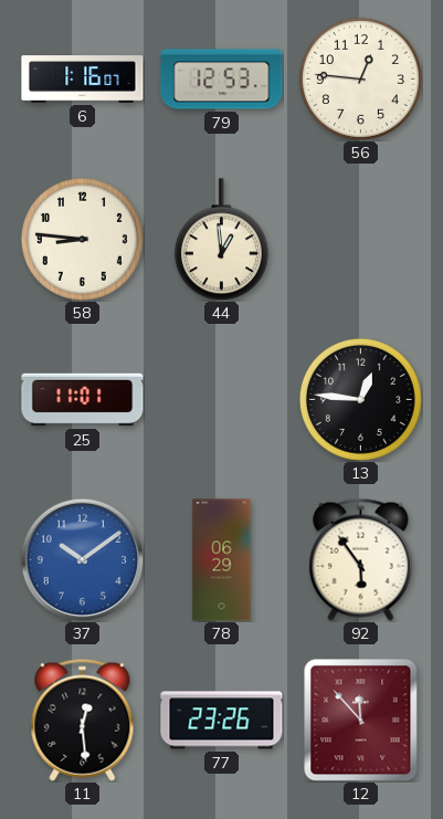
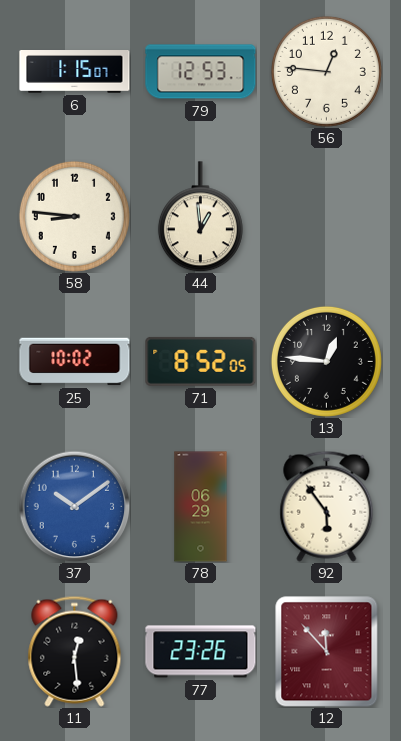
6: 1:16 -> 1:15
25: 11:01 -> 10:02
71: none -> 8:52
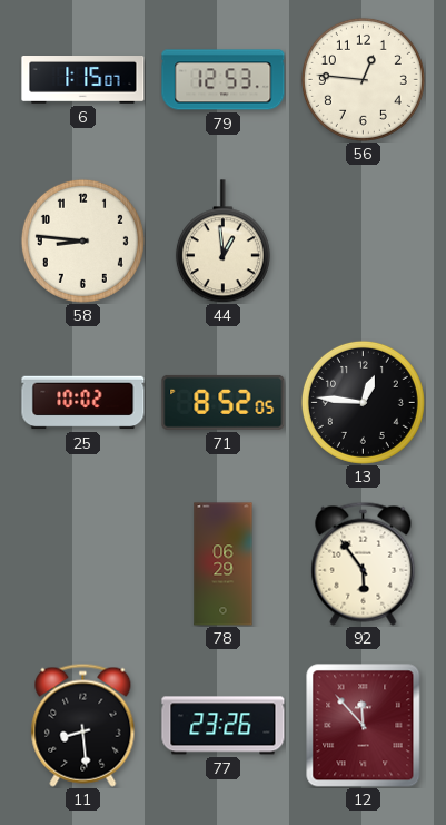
37: 10:09 -> none
11: 12:29 -> 8:29
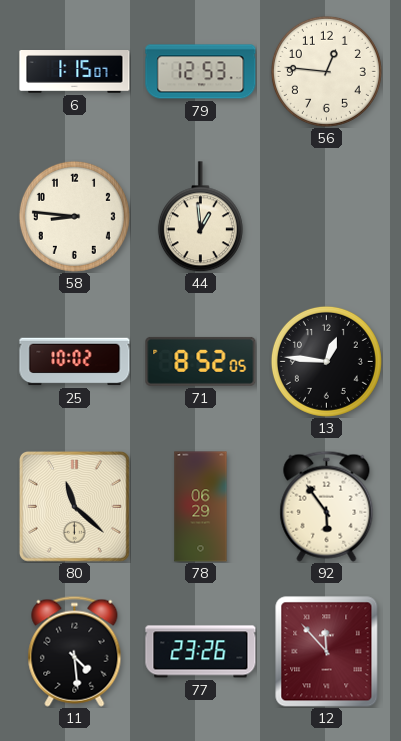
80: none -> 11:22
11: 8:29 -> 4:29
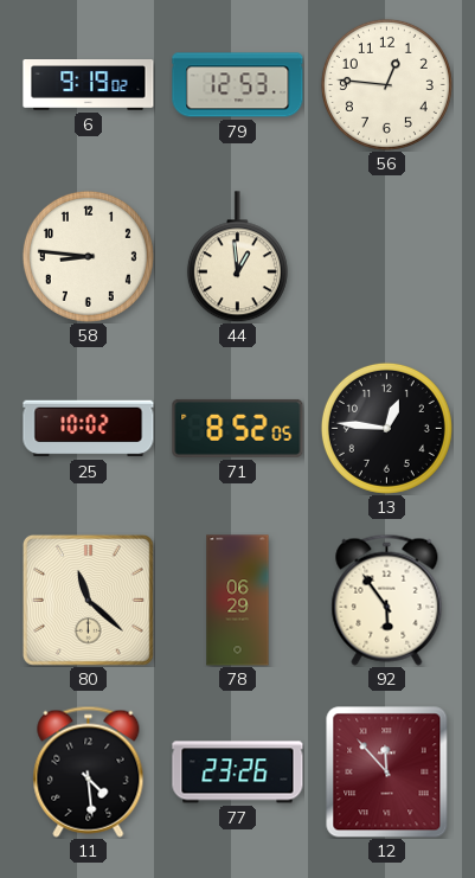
6: 1:15 -> 9:19
